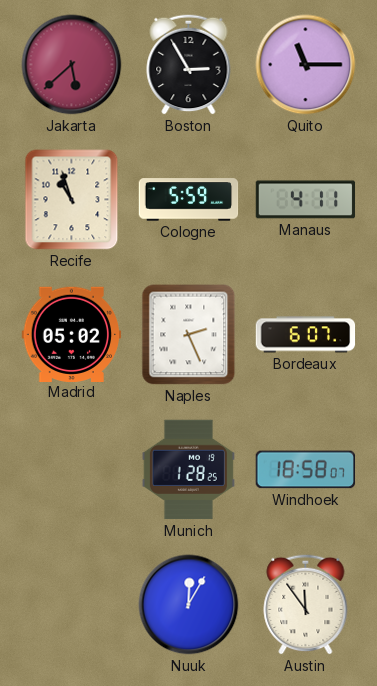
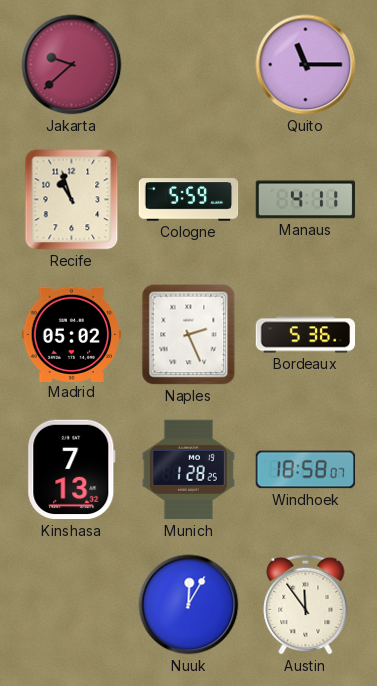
Jakarta: 5:38 -> 9:38
Boston: 2:55 -> none
Bordeaux: 6:07 -> 5:36
Kinshasa: none -> 7:13
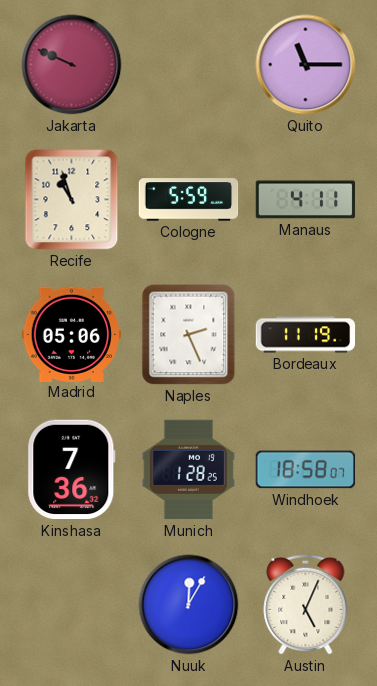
Jakarta: 9:38 -> 9:49
Madrid: 05:02 -> 05:06
Bordeaux: 5:36 -> 11:19
Kinshasa: 7:13 -> 7:36
Austin: 11:54 -> 5:04
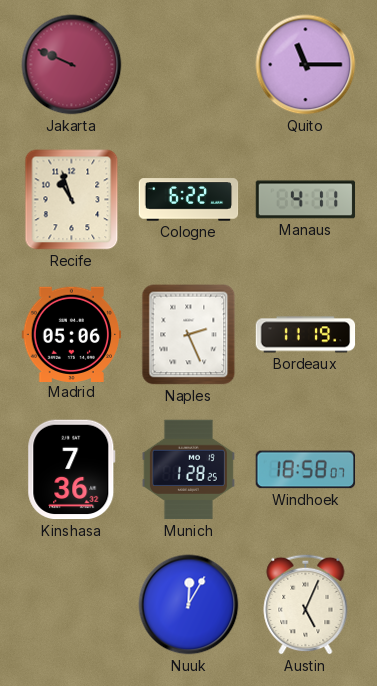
Cologne: 5:59 -> 6:22
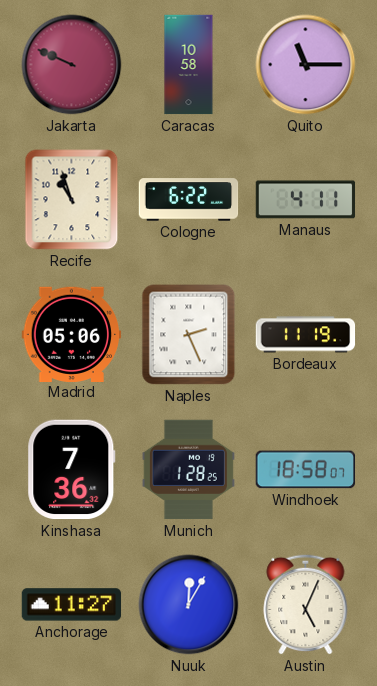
Caracas: none -> 10:58
Anchorage: none -> 11:27
